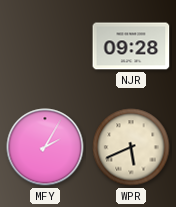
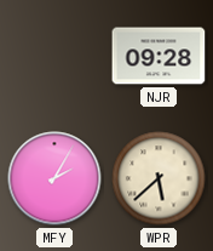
WPR: 5:41 -> 5:38
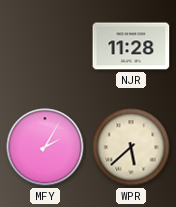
NJR: 09:28 -> 11:28
